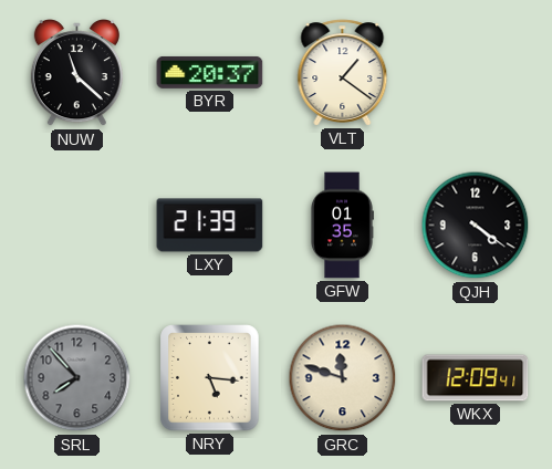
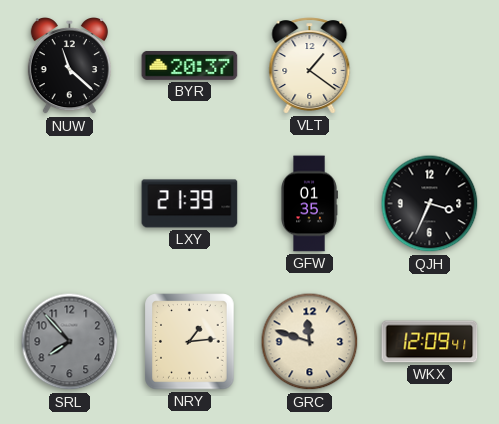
QJH: 4:21 -> 3:34
NRY: 5:16 -> 1:14
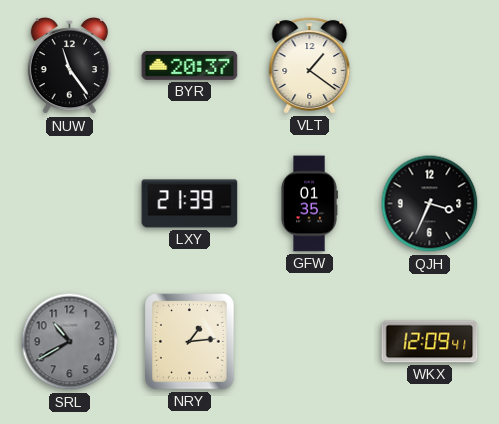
NUW: 11:22 -> 11:24
SRL: 7:53 -> 10:40
GRC: 11:48 -> none
